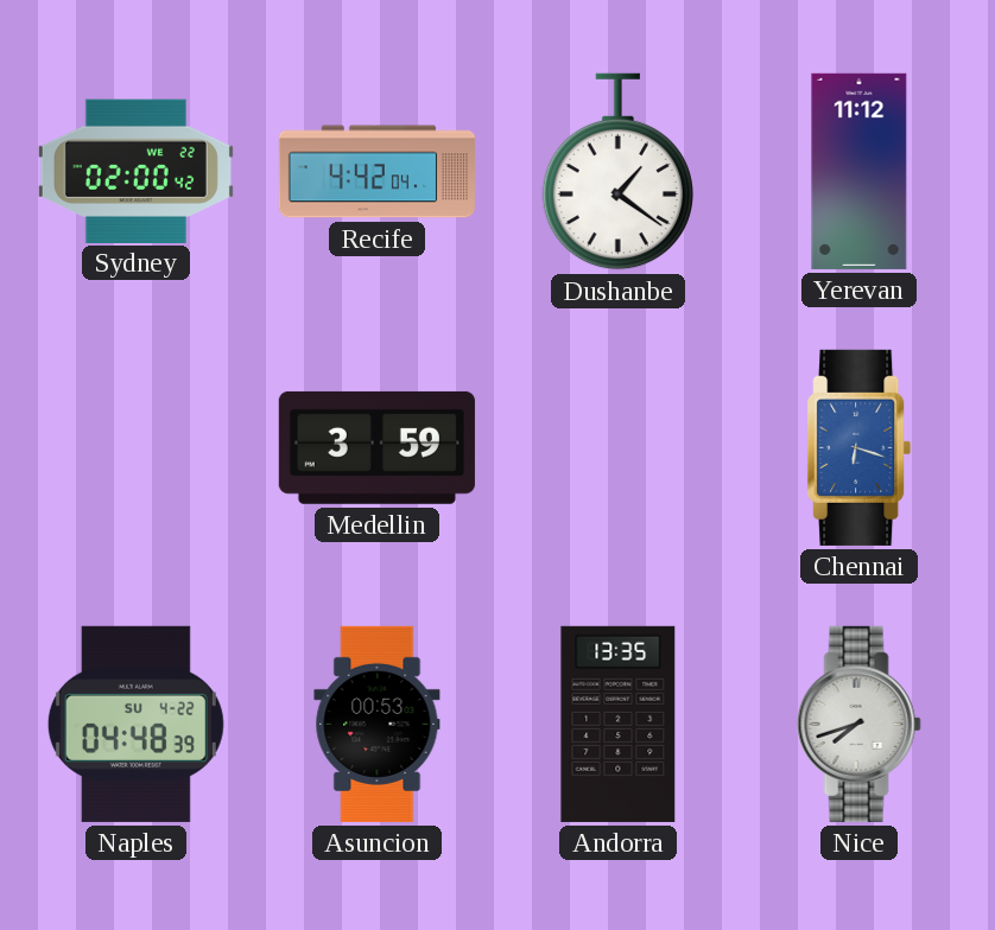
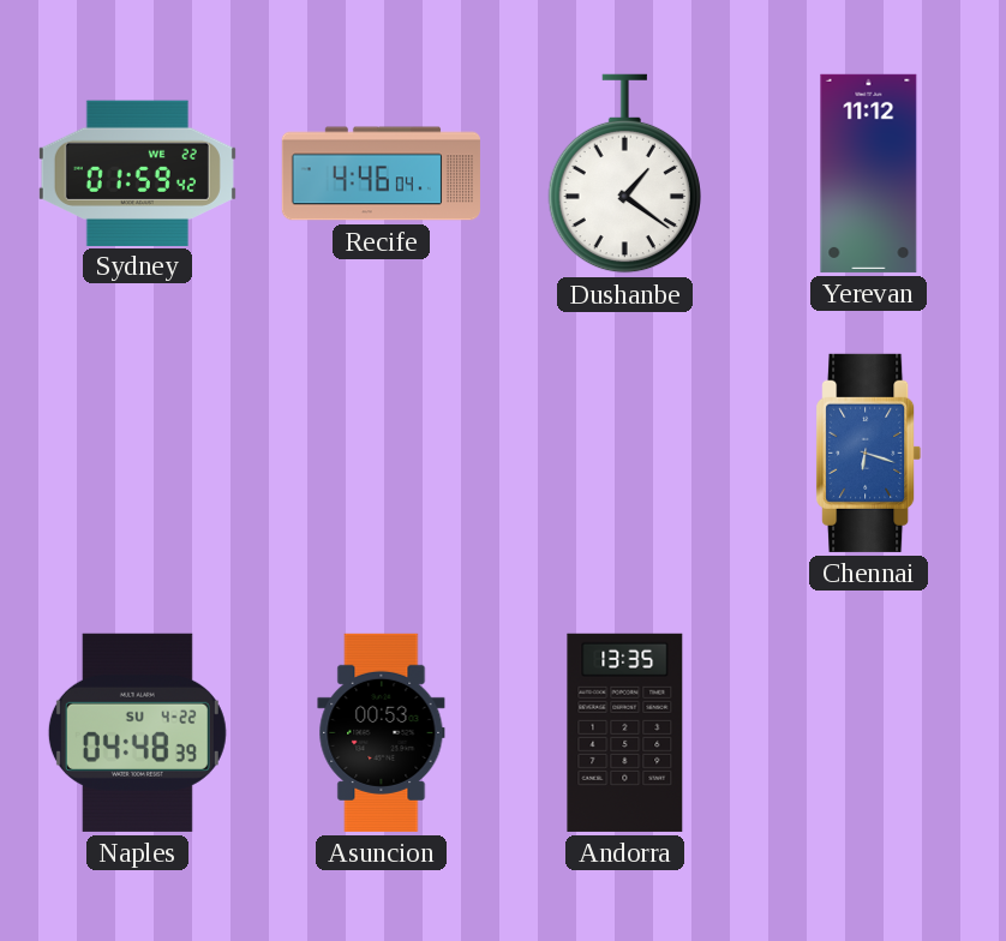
Sydney: 02:00 -> 01:59
Recife: 4:42 -> 4:46
Medellin: 3:59 -> none
Nice: 7:42 -> none
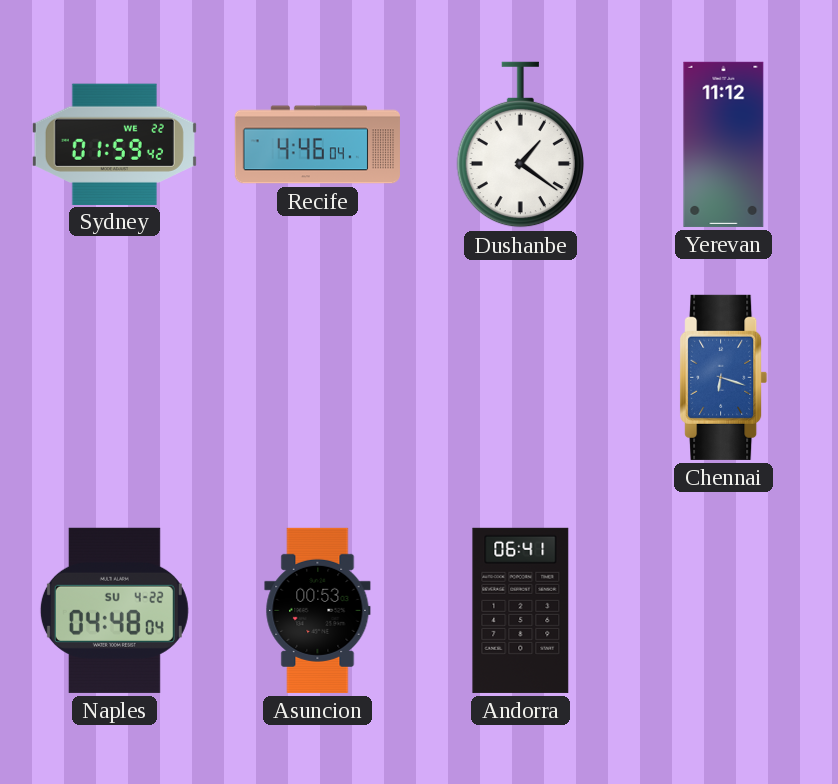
Naples: 04:48:39 -> 04:48:04
Andorra: 13:35 -> 06:41
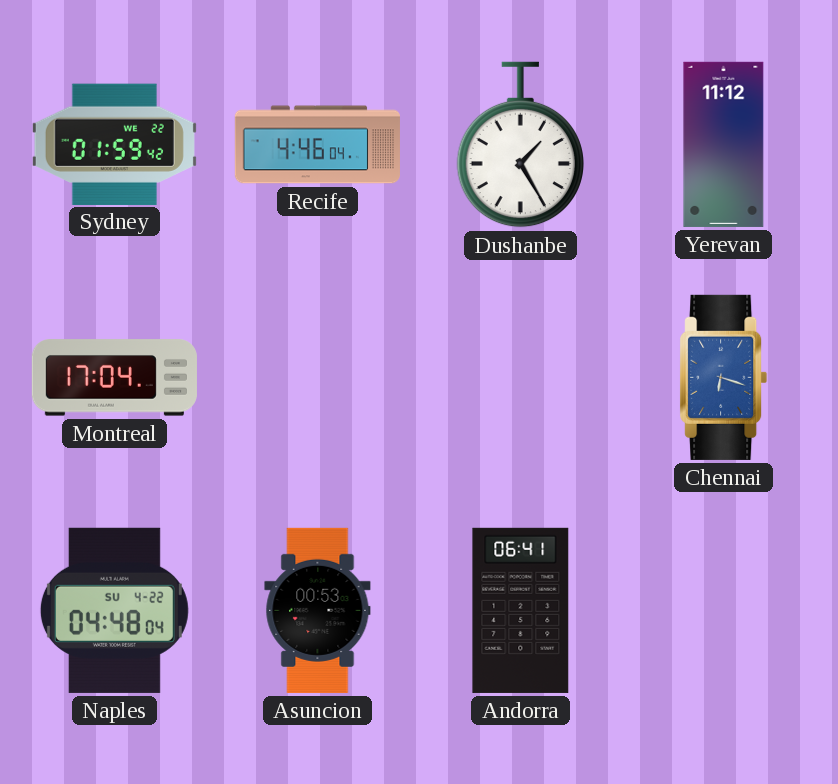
Dushanbe: 1:21 -> 1:25
Montreal: none -> 17:04
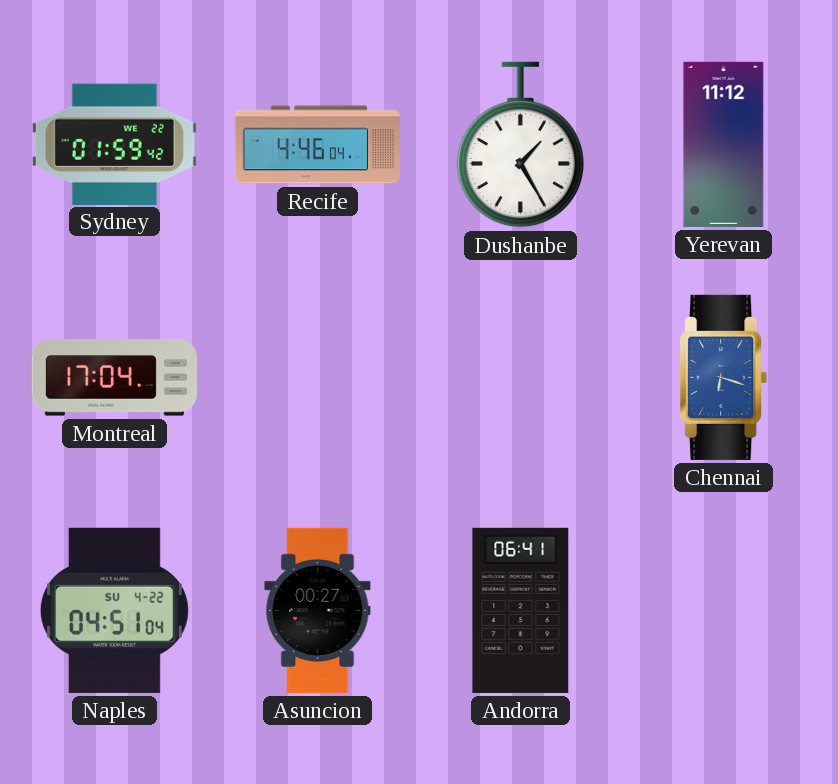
Naples: 04:48 -> 04:51
Asuncion: 00:53 -> 00:27
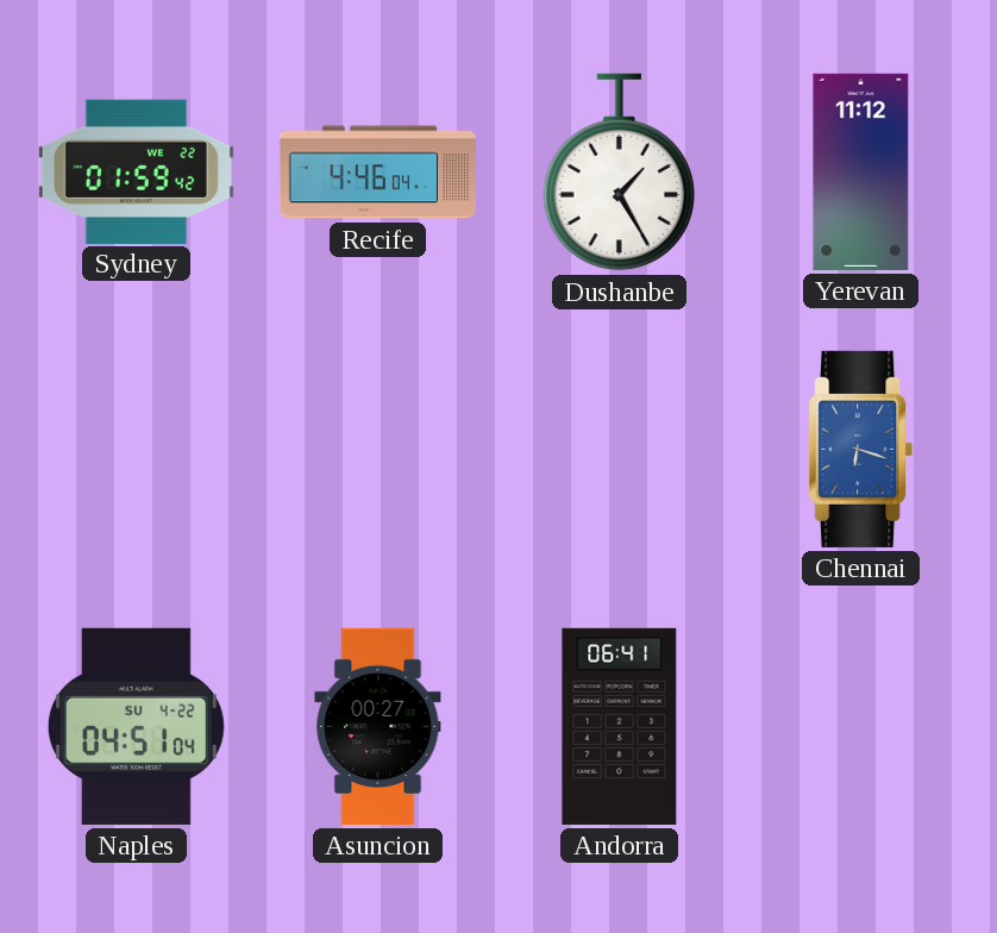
Montreal: 17:04 -> none
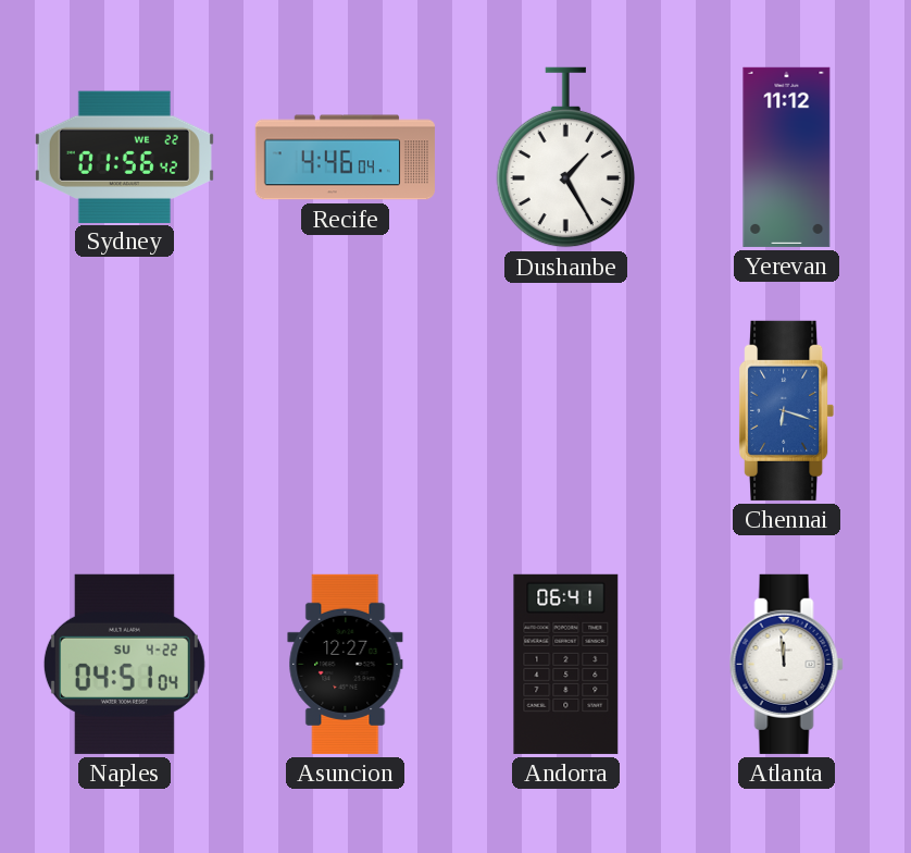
Sydney: 01:59 -> 01:56
Asuncion: 00:27 -> 12:27
Atlanta: none -> 11:59
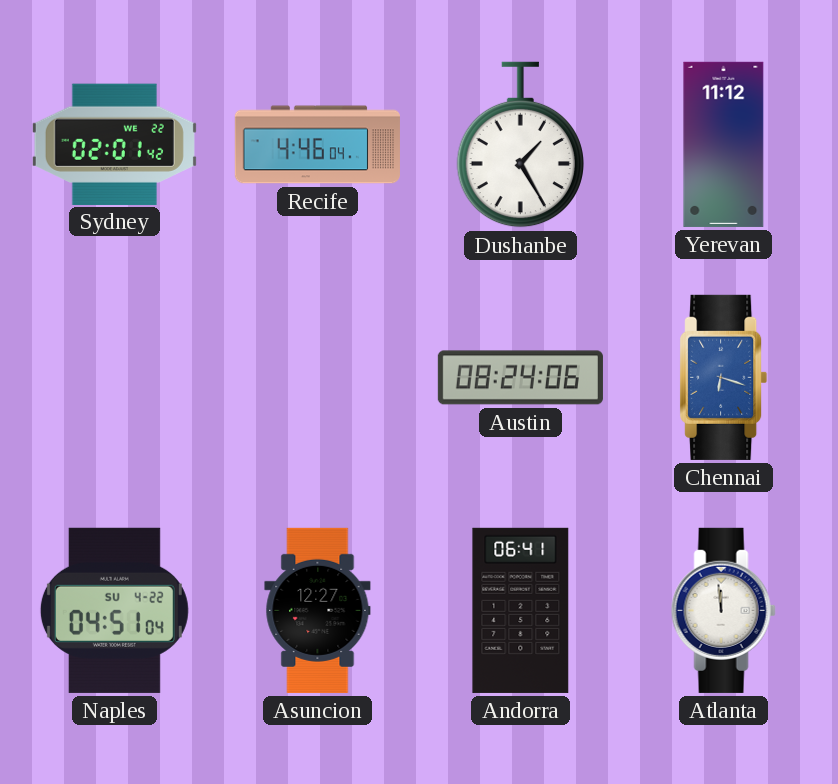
Sydney: 01:56 -> 02:01
Austin: none -> 08:24
